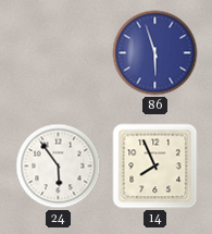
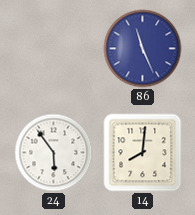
86: 5:57 -> 11:26
14: 7:56 -> 8:01
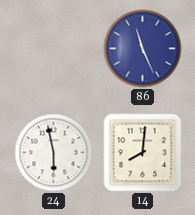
24: 5:54 -> 5:58
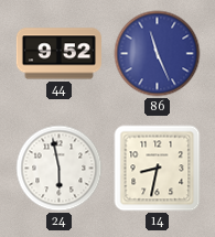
44: none -> 9:52
14: 8:01 -> 8:32
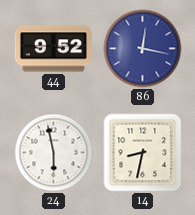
86: 11:26 -> 12:17
